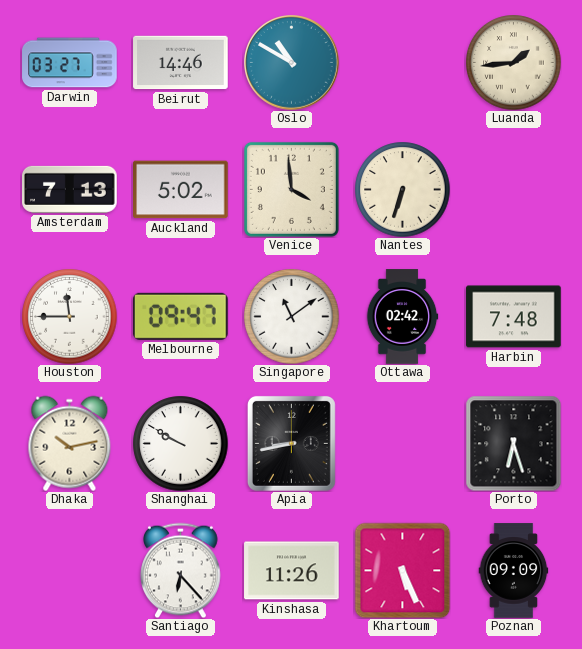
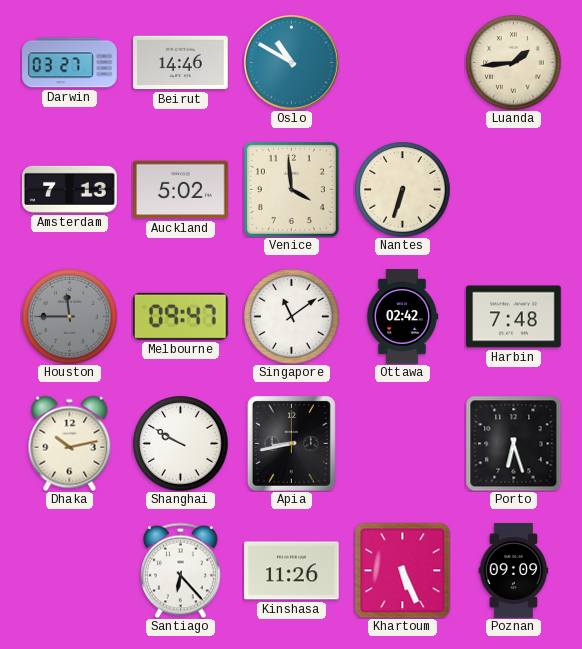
Houston dial: white -> grey
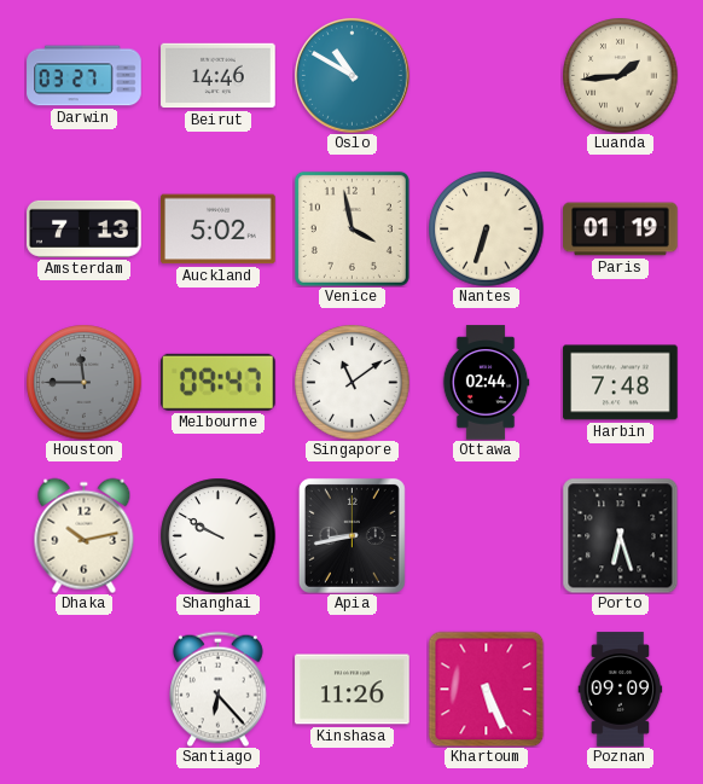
Venice: 3:59 -> 3:58
Paris: none -> 01:19
Ottawa: 02:42 -> 02:44
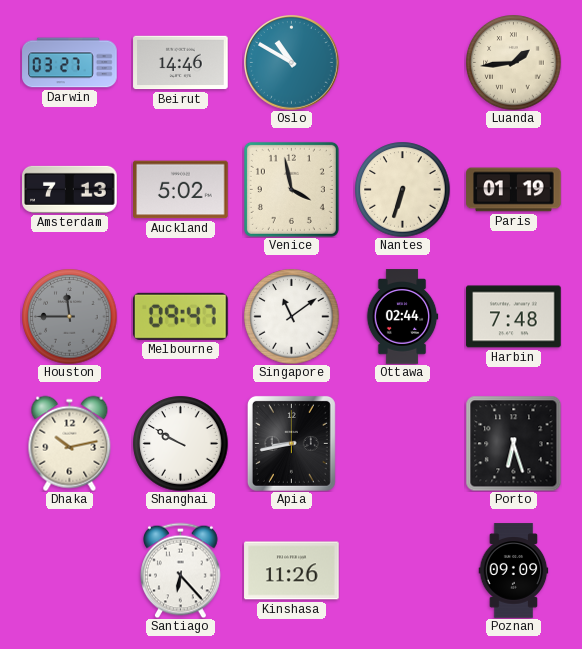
Khartoum: 5:26 -> none
